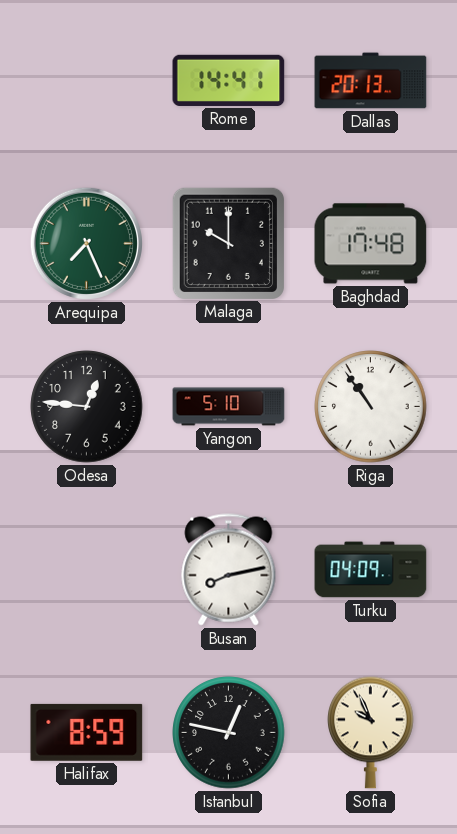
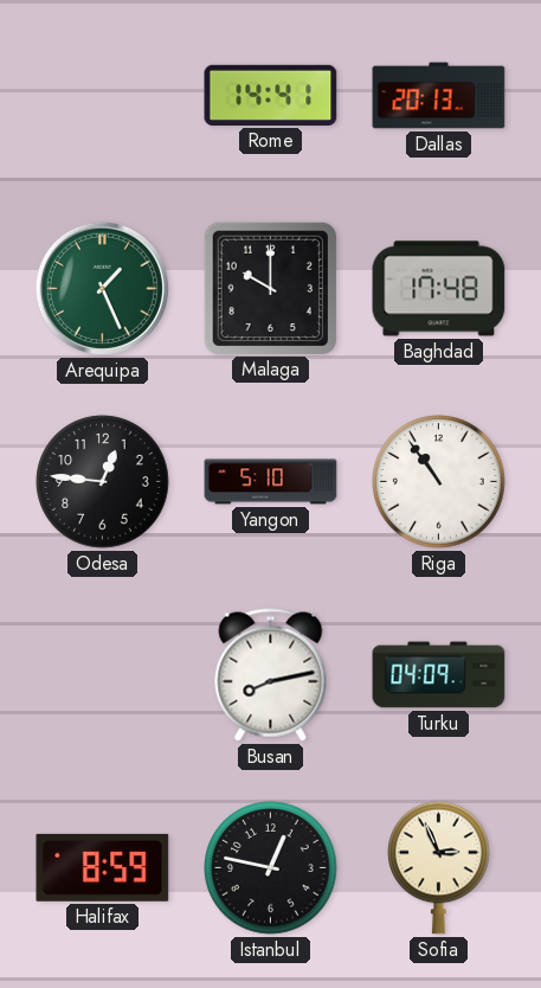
Arequipa: 7:26 -> 1:26
Sofia: 9:56 -> 2:56
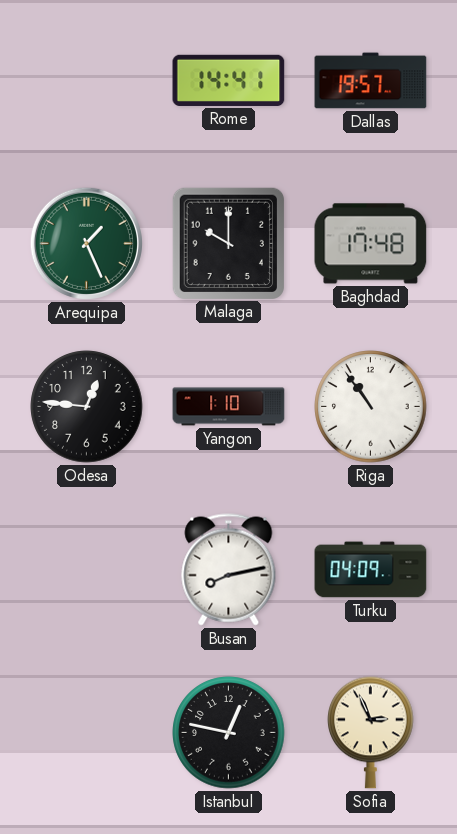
Dallas: 20:13 -> 19:57
Yangon: 5:10 -> 1:10
Halifax: 8:59 -> none
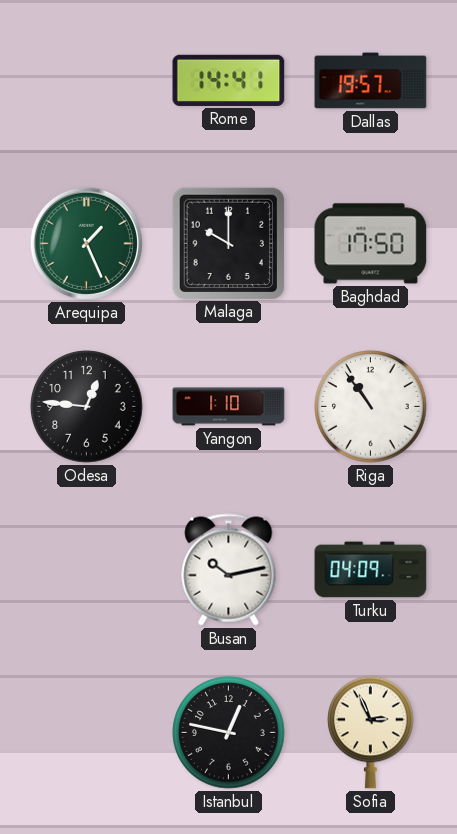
Baghdad: 17:48 -> 17:50
Busan: 8:13 -> 10:13
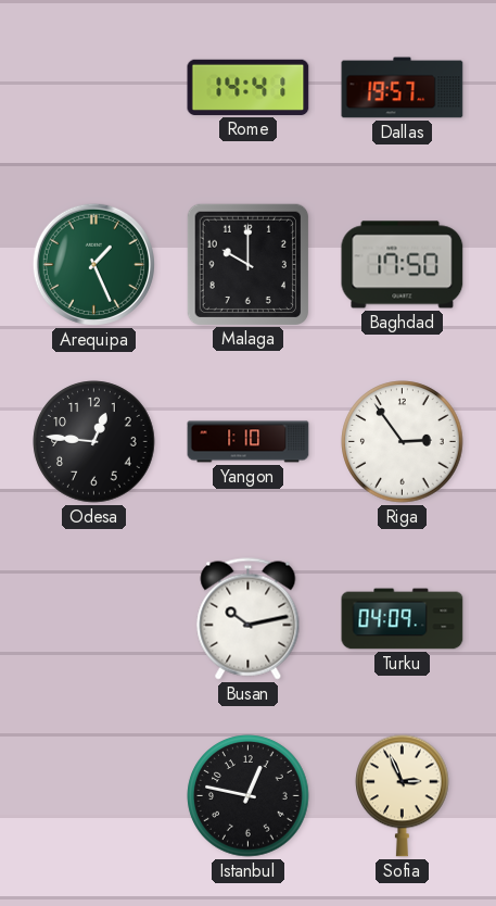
Riga: 10:54 -> 2:54
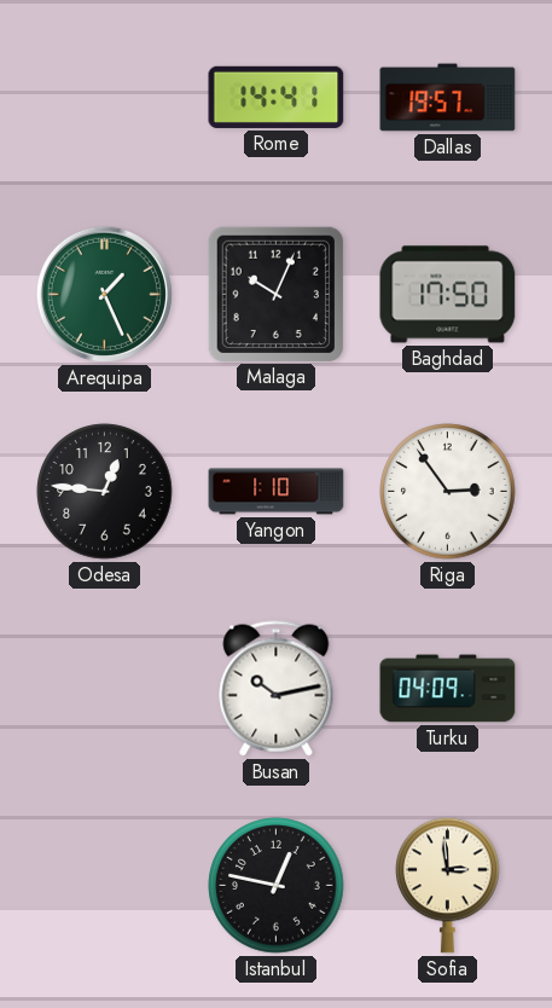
Malaga: 10:00 -> 10:04
Sofia: 2:56 -> 2:59
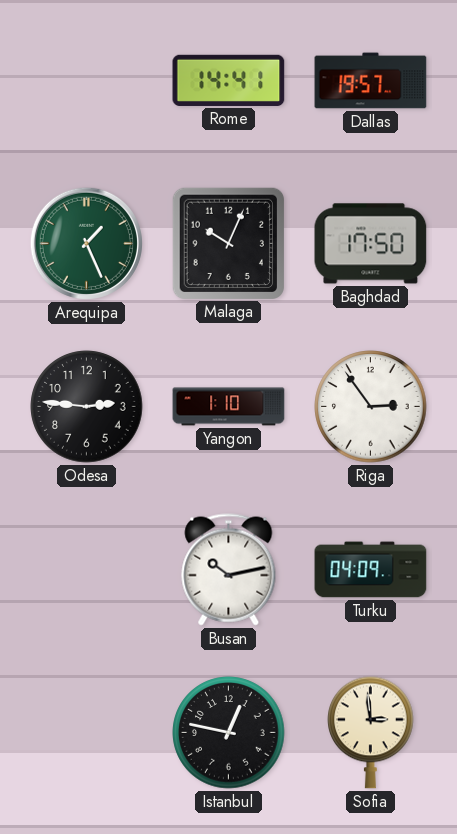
Odesa: 12:46 -> 2:46
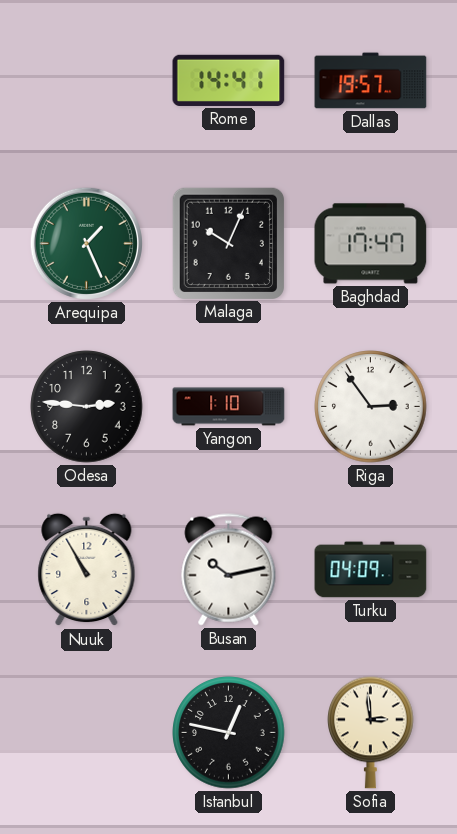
Baghdad: 17:50 -> 17:47
Nuuk: none -> 10:55
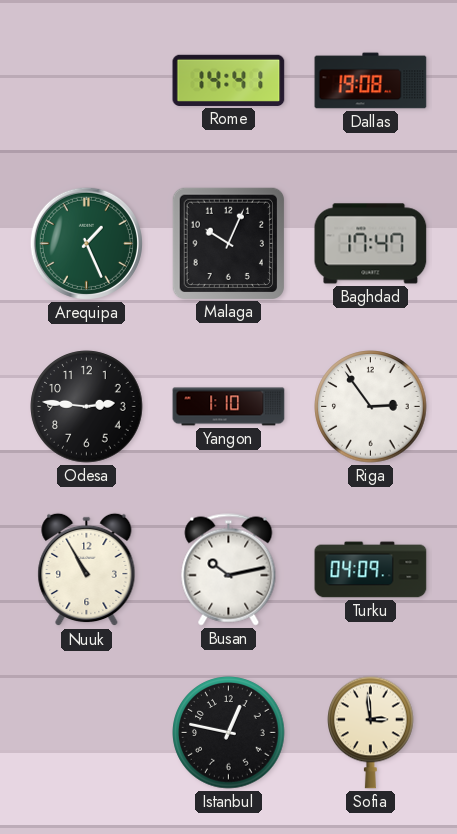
Dallas: 19:57 -> 19:08
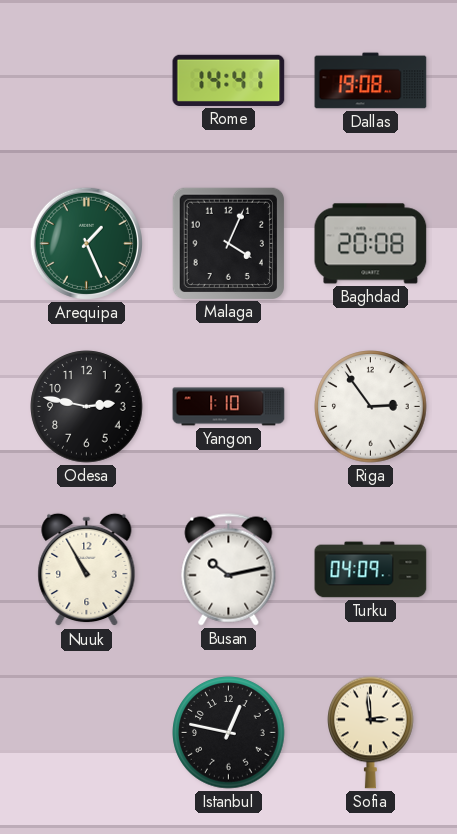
Malaga: 10:04 -> 4:04
Baghdad: 17:47 -> 20:08
Odesa: 2:46 -> 2:47
